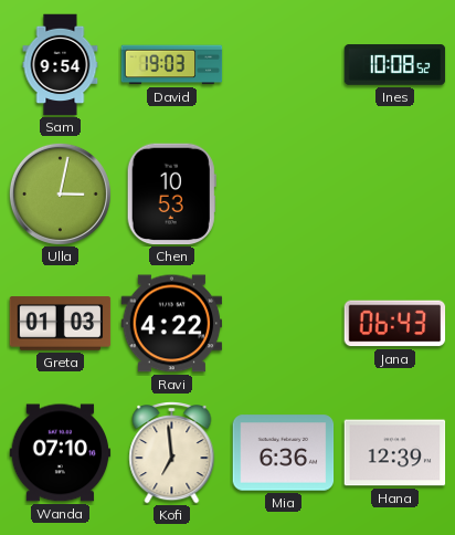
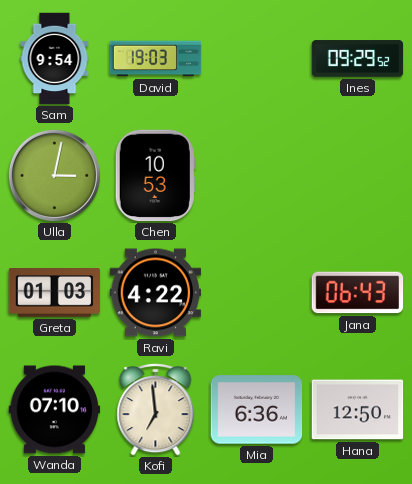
Ines: 10:08 -> 09:29
Hana: 12:39 -> 12:50
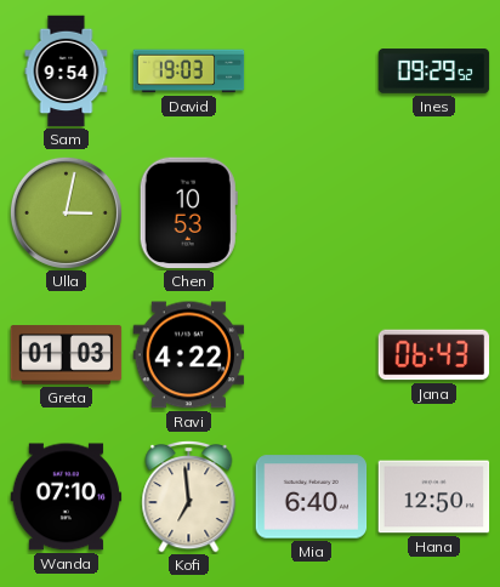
Mia: 6:36 -> 6:40
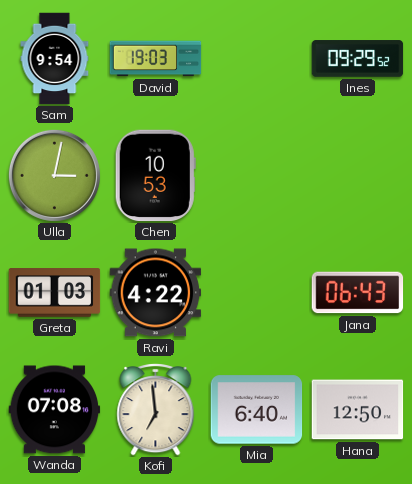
Wanda: 07:10 -> 07:08
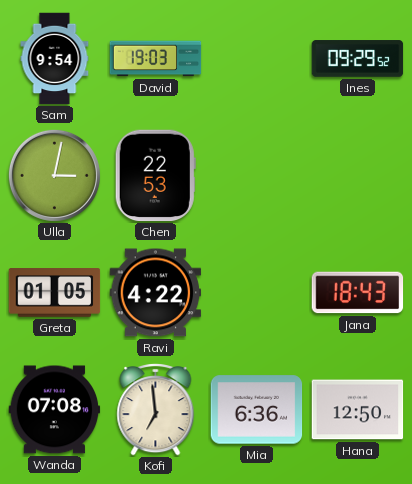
Chen: 10:53 -> 22:53
Greta: 01:03 -> 01:05
Jana: 06:43 -> 18:43
Mia: 6:40 -> 6:36
